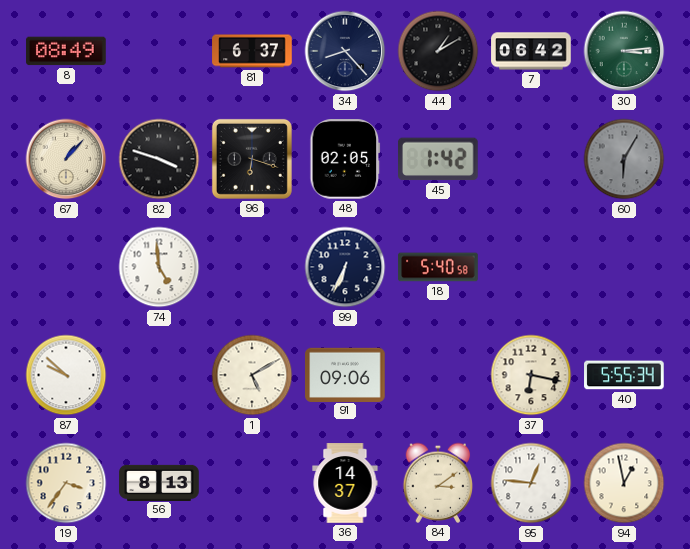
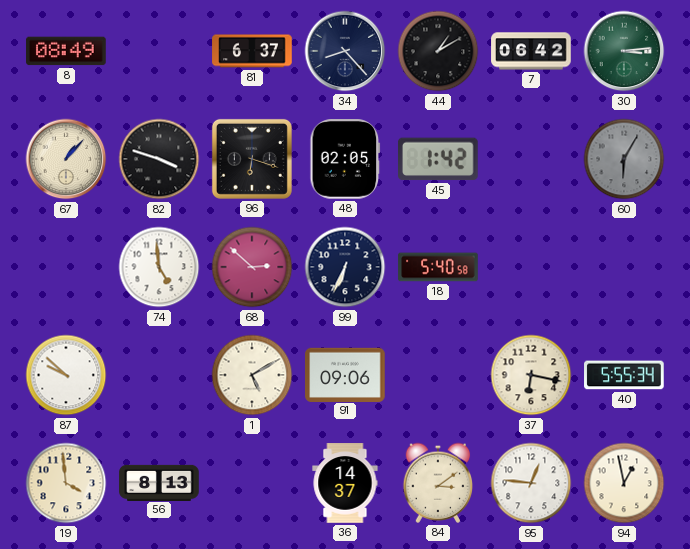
68: none -> 2:52
19: 3:36 -> 3:59
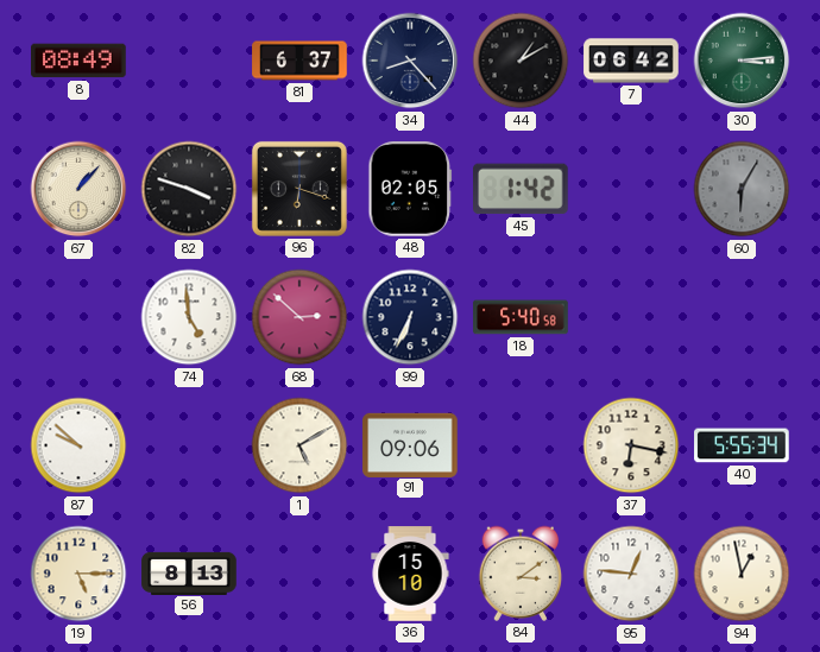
19: 3:59 -> 5:15
36: 14:37 -> 15:10
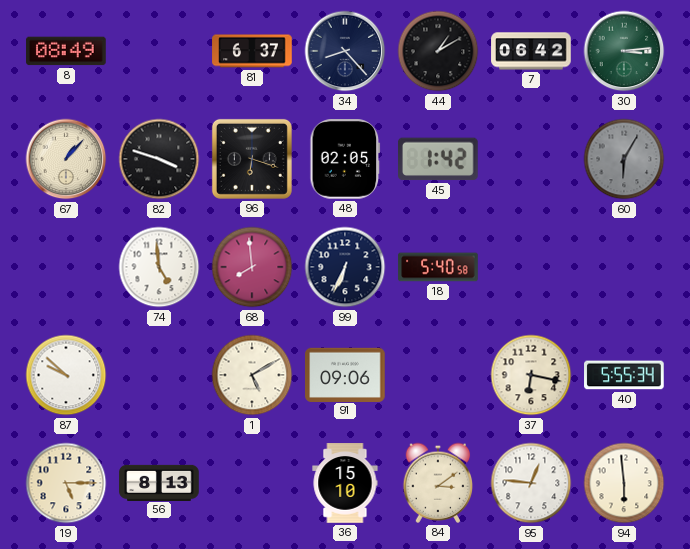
68: 2:52 -> 7:59
94: 12:58 -> 5:59
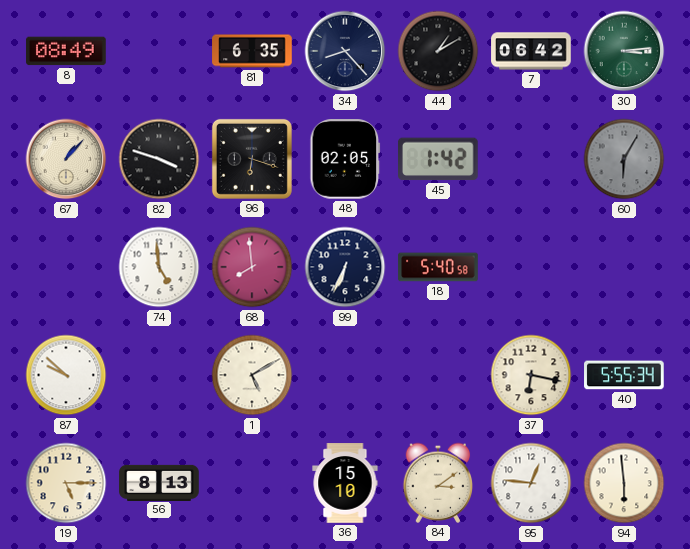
81: 6:37 -> 6:35
91: 09:06 -> none
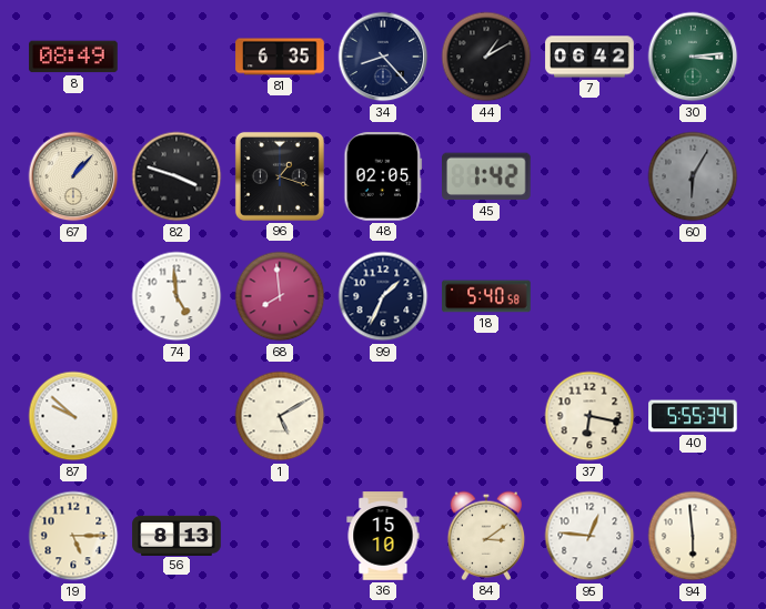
96: 6:18 -> 1:18
99: 6:34 -> 1:34
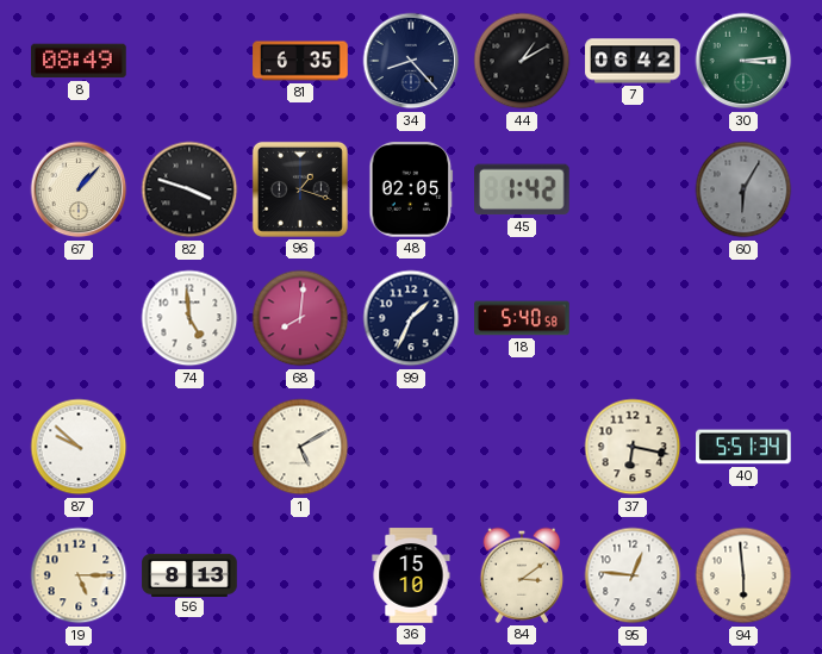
68: 7:59 -> 8:01
40: 5:55 -> 5:51
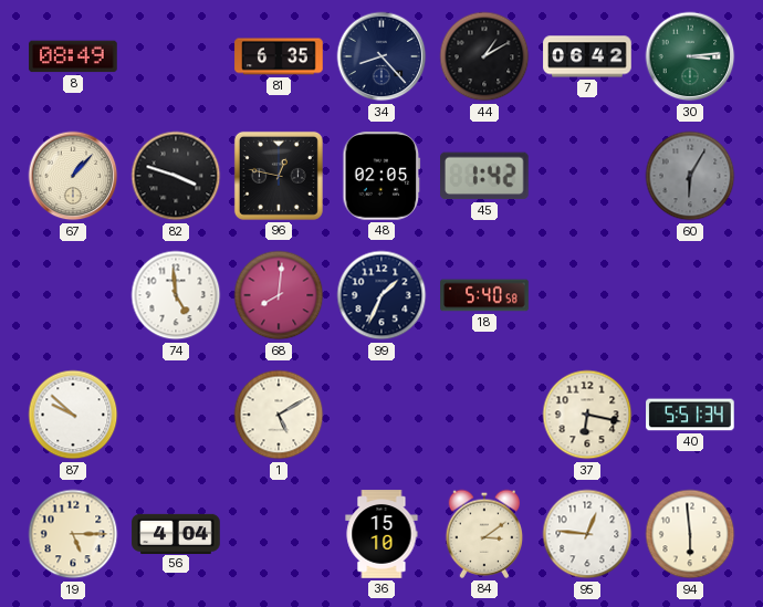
96: 1:18 -> 12:47
56: 8:13 -> 4:04
